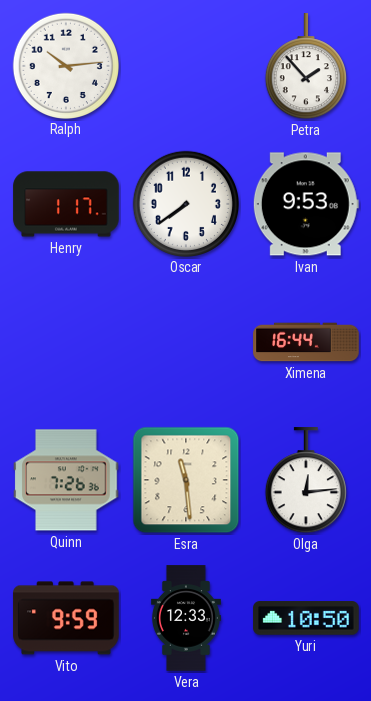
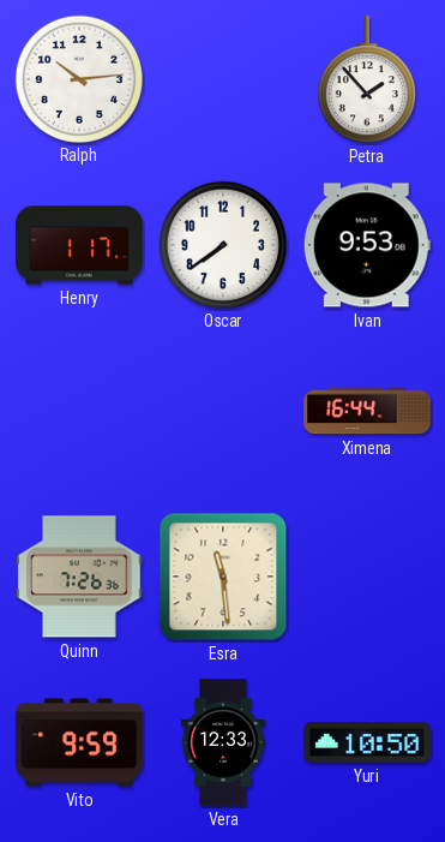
Olga: 12:14 -> none
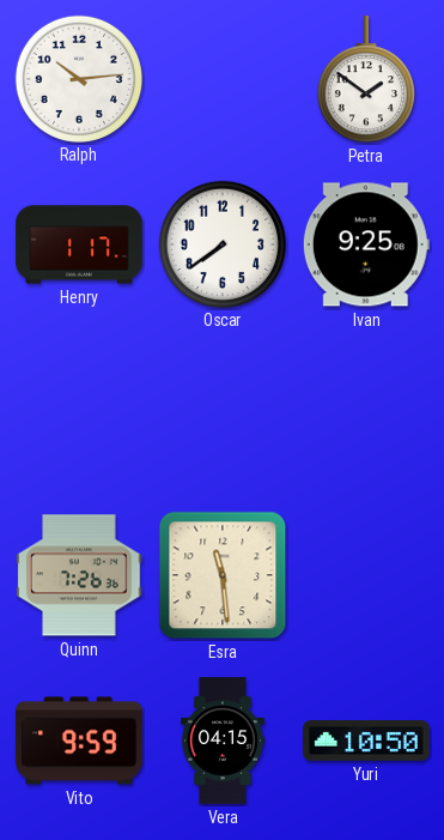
Petra: 1:53 -> 1:51
Ivan: 9:53 -> 9:25
Ximena: 16:44 -> none
Vera: 12:33 -> 04:15
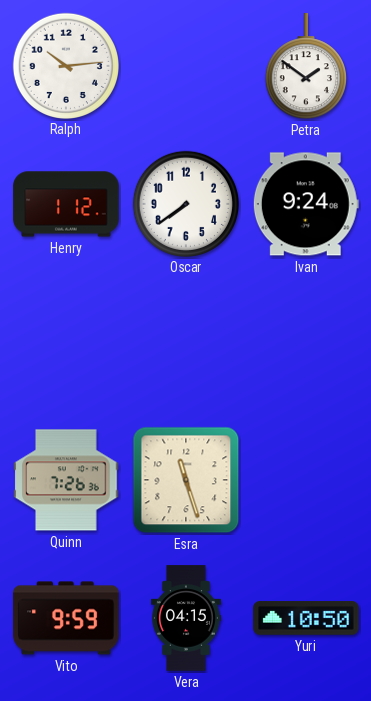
Henry: 1:17 -> 1:12
Ivan: 9:25 -> 9:24
Esra: 11:29 -> 11:27
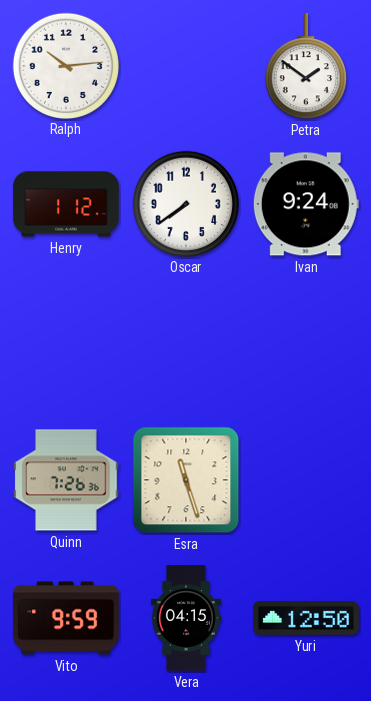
Yuri: 10:50 -> 12:50
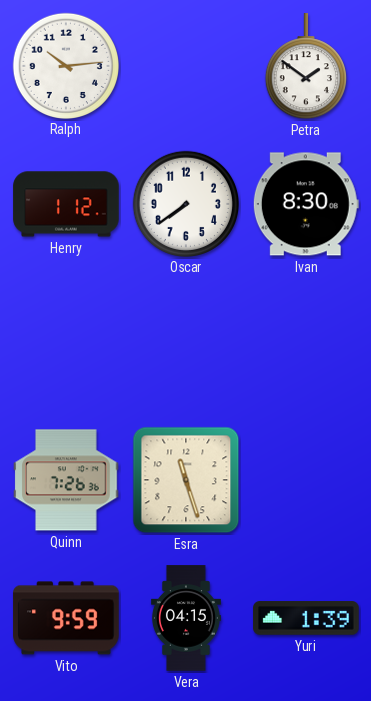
Ivan: 9:24 -> 8:30
Yuri: 12:50 -> 1:39
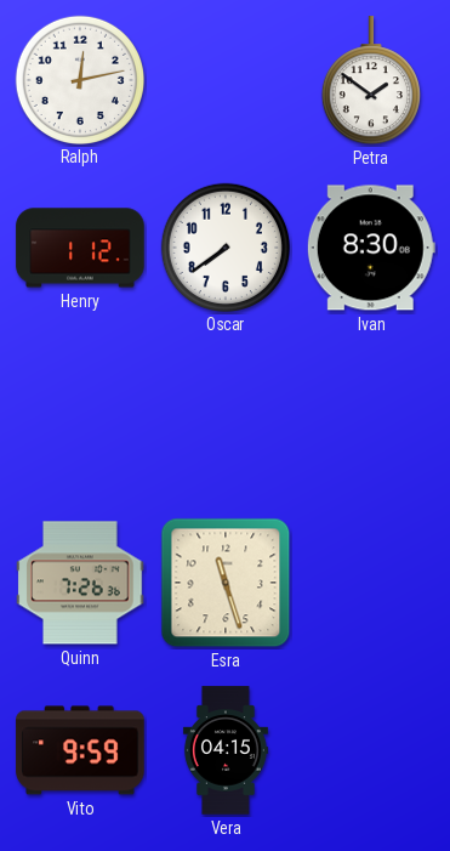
Ralph: 10:14 -> 12:13
Yuri: 1:39 -> none
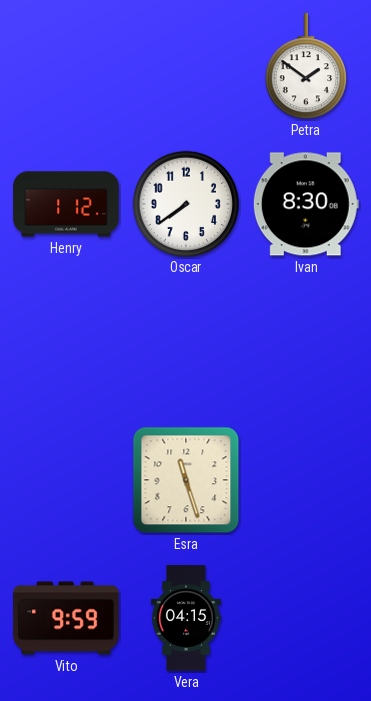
Ralph: 12:13 -> none
Quinn: 7:26 -> none
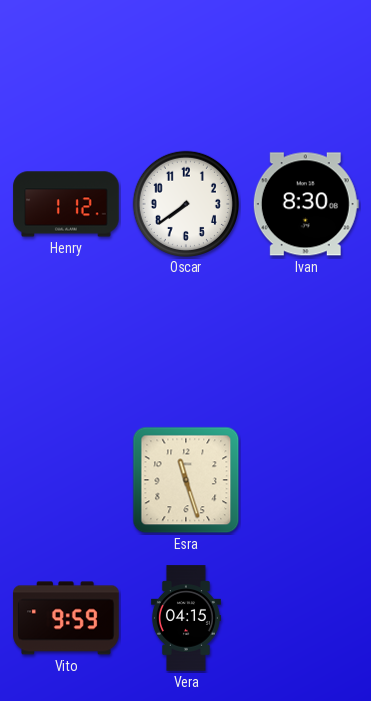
Petra: 1:51 -> none
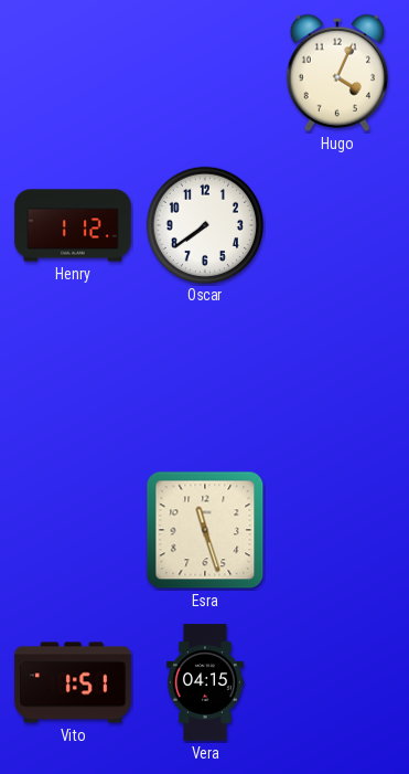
Hugo: none -> 4:04
Ivan: 8:30 -> none
Vito: 9:59 -> 1:51
